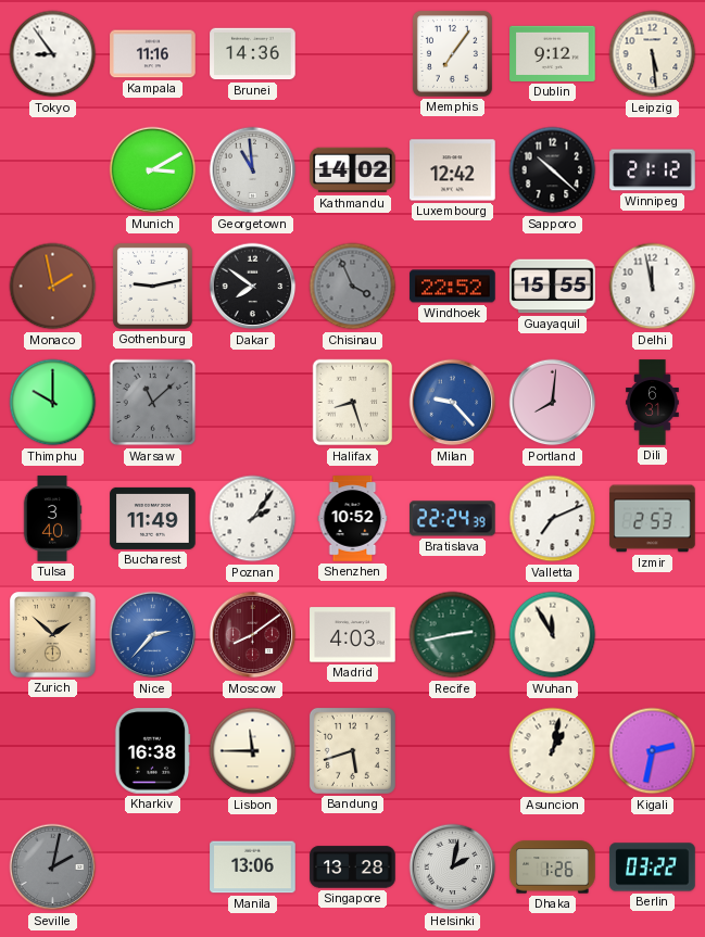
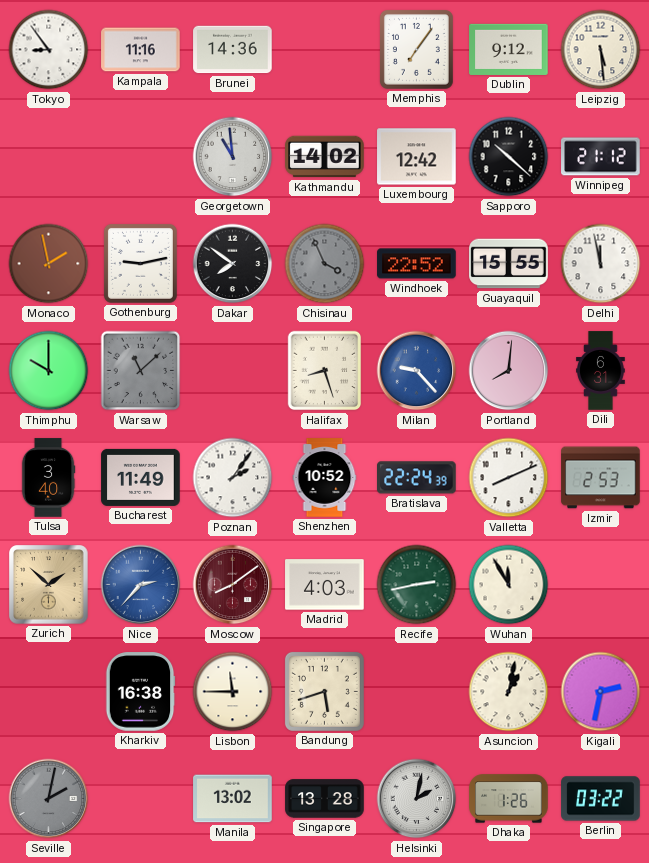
Munich: 3:10 -> none
Valletta: 7:11 -> 8:11
Manila: 13:06 -> 13:02
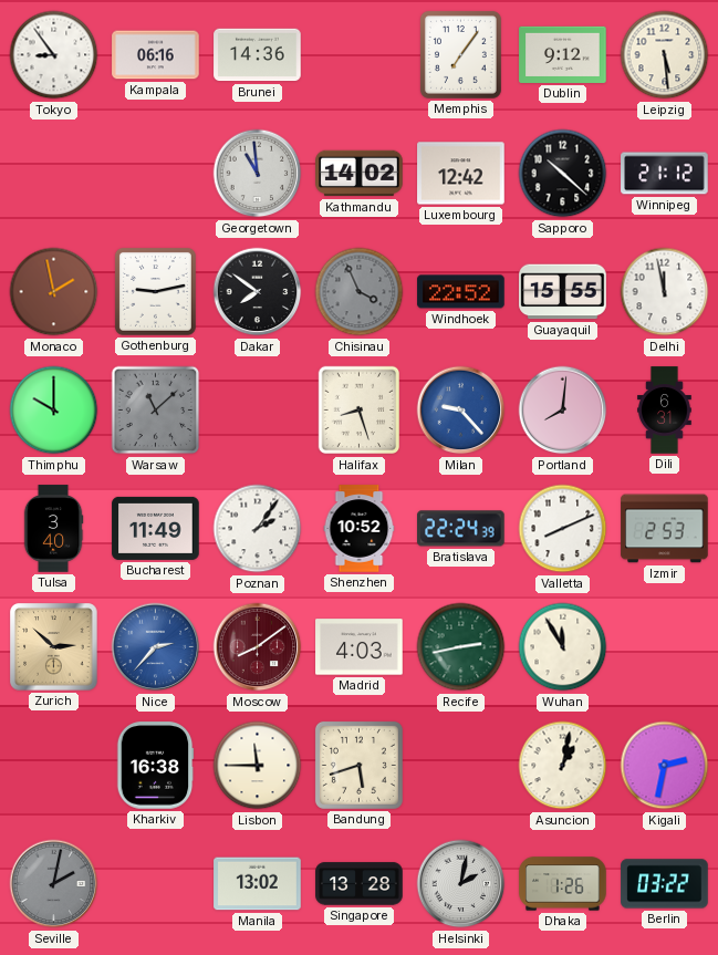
Kampala: 11:16 -> 06:16
Zurich: 1:52 -> 2:52
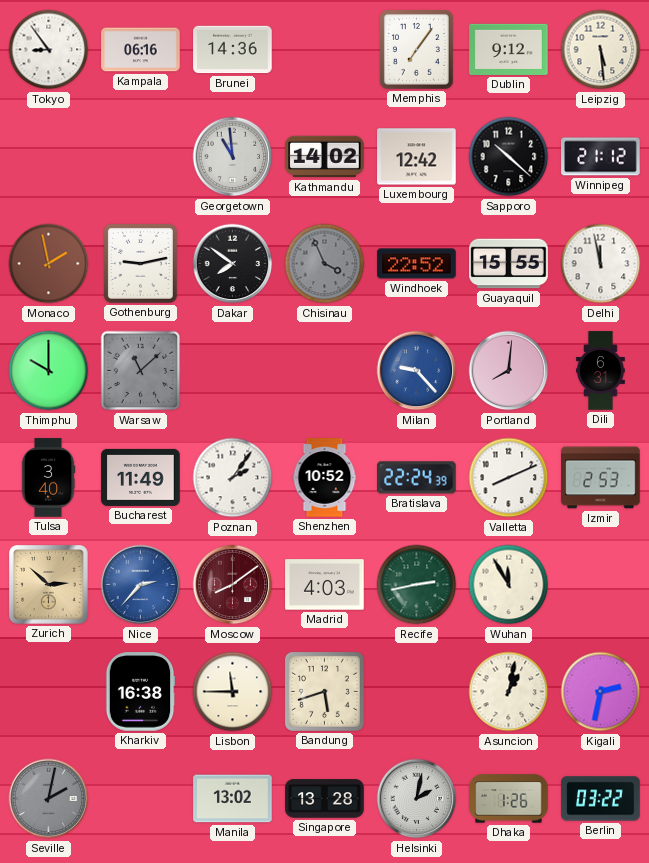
Halifax: 8:27 -> none
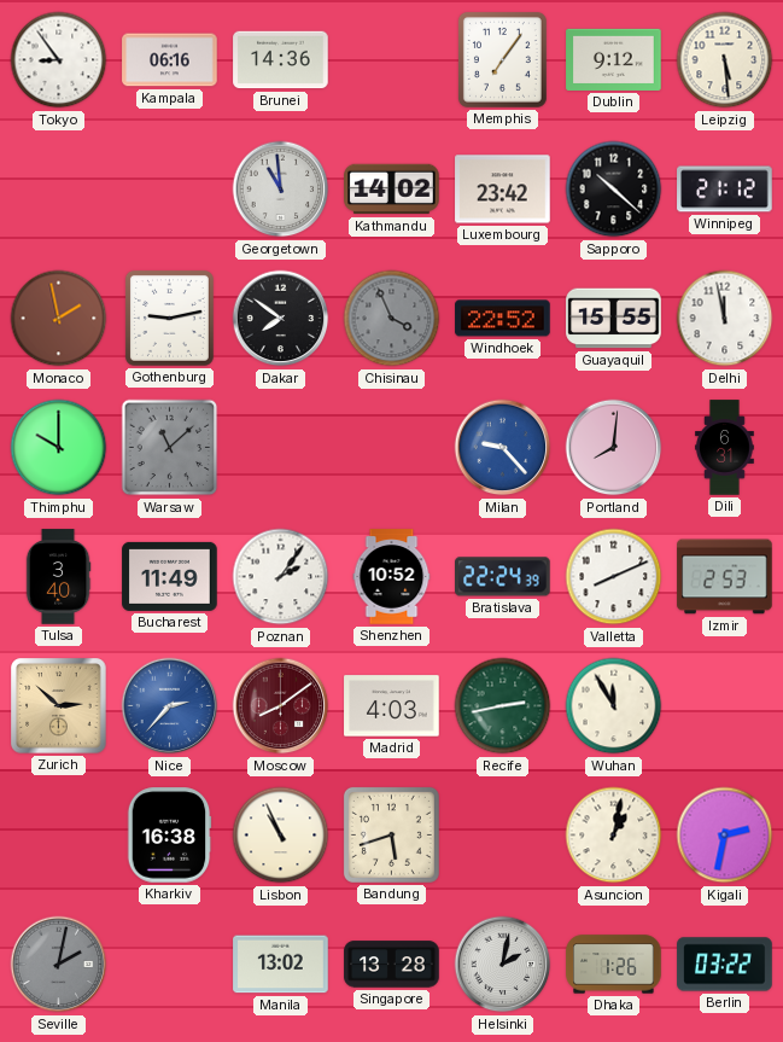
Luxembourg: 12:42 -> 23:42
Lisbon: 11:45 -> 10:56
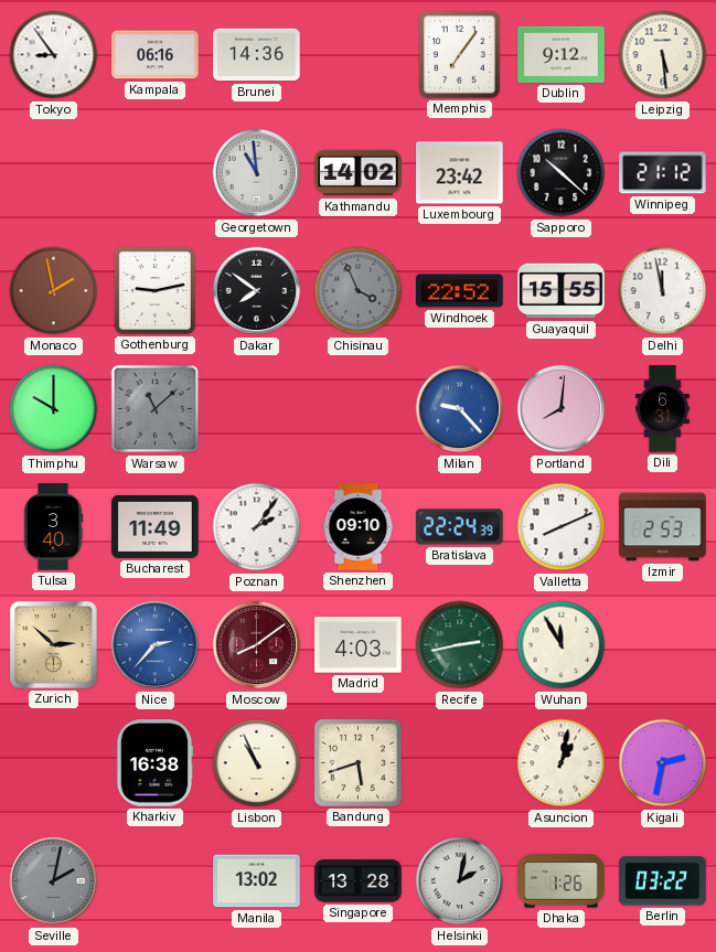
Shenzhen: 10:52 -> 09:10
